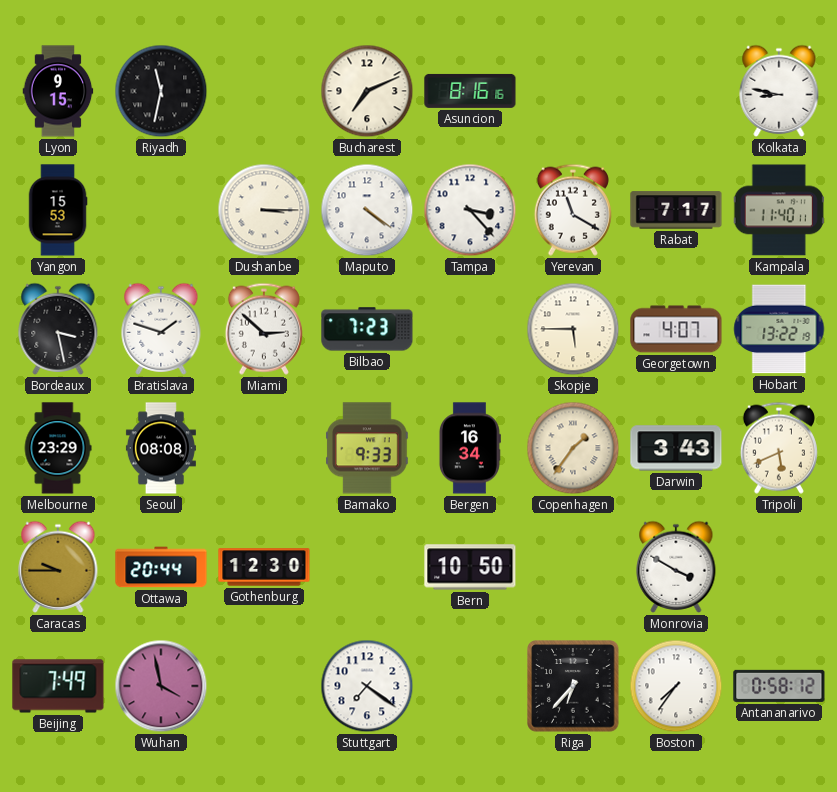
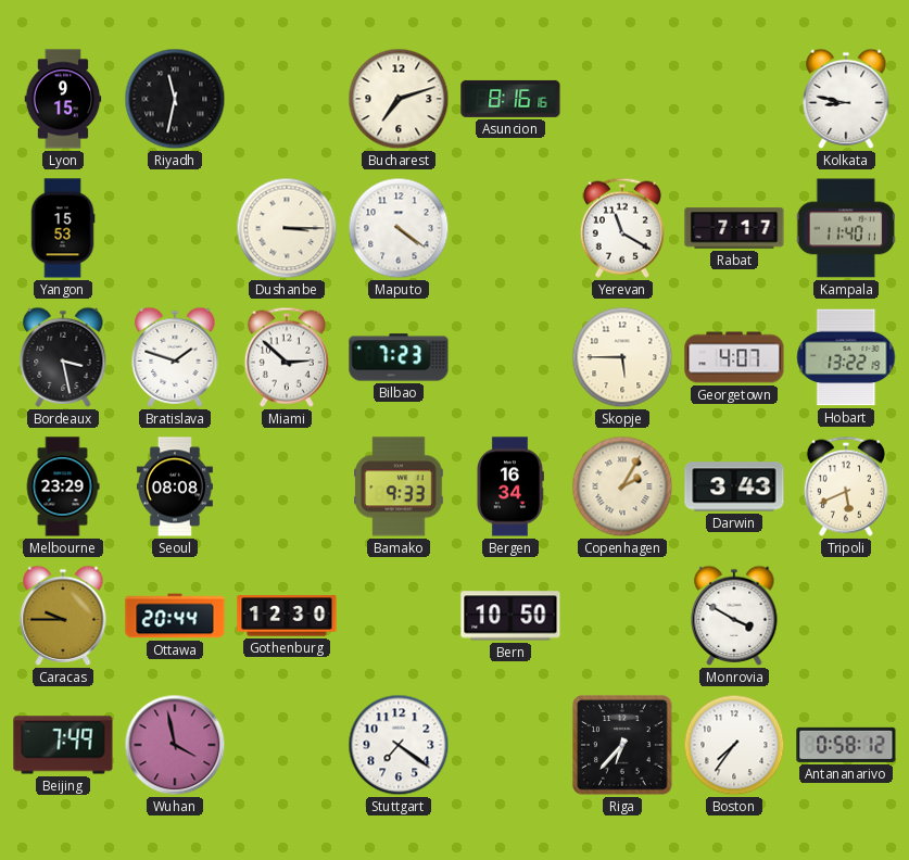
Bucharest: 7:11 -> 7:12
Tampa: 3:23 -> none
Copenhagen: 1:36 -> 2:05
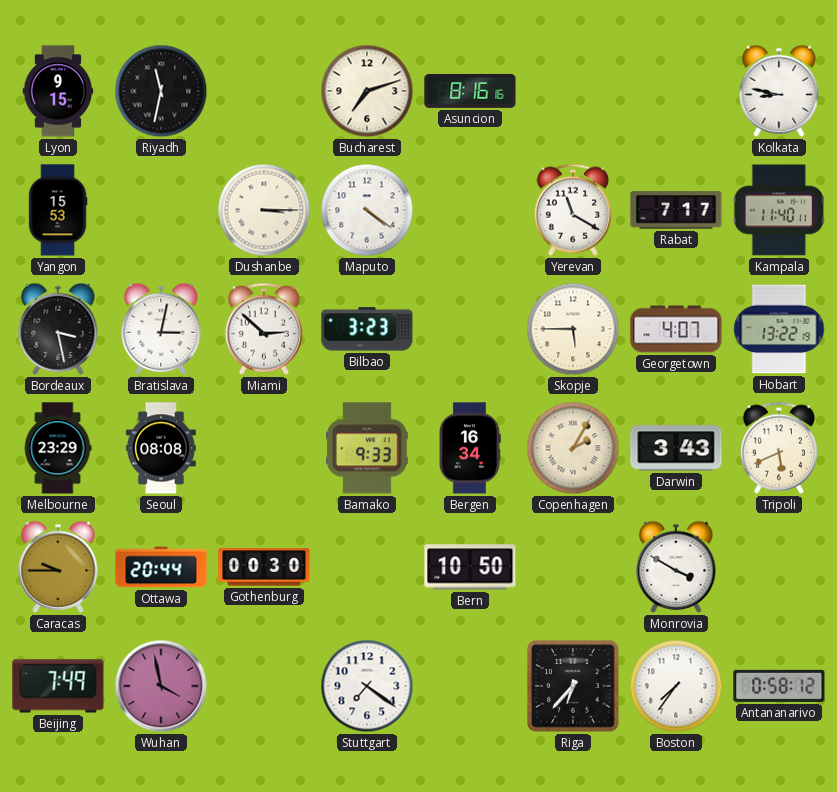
Bratislava: 1:48 -> 3:02
Bilbao: 7:23 -> 3:23
Gothenburg: 12:30 -> 00:30
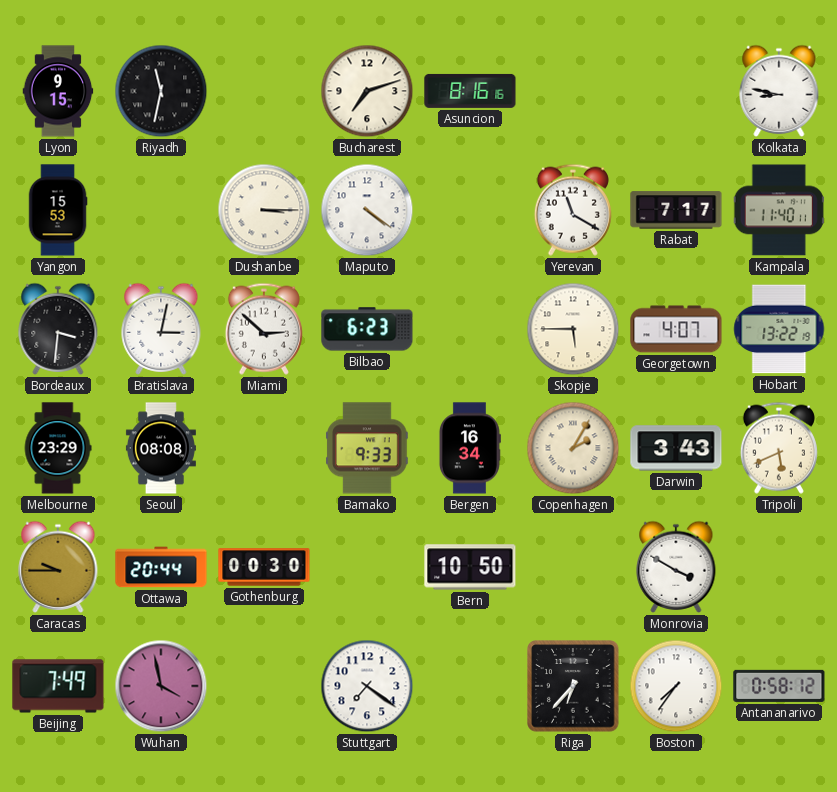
Bordeaux: 3:28 -> 3:31
Bilbao: 3:23 -> 6:23
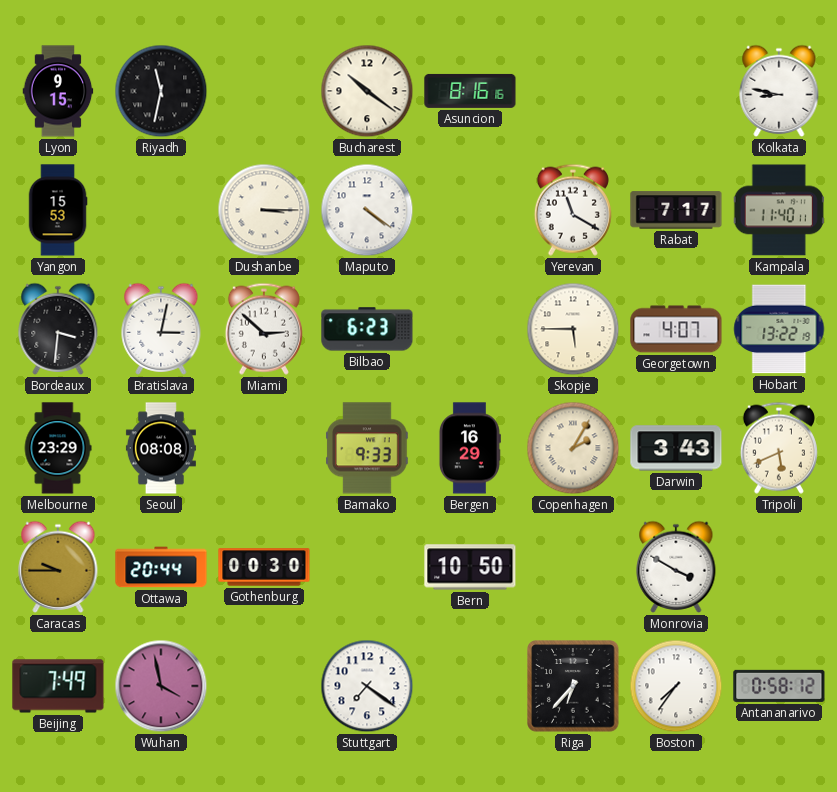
Bucharest: 7:12 -> 10:21
Bergen: 16:34 -> 16:29
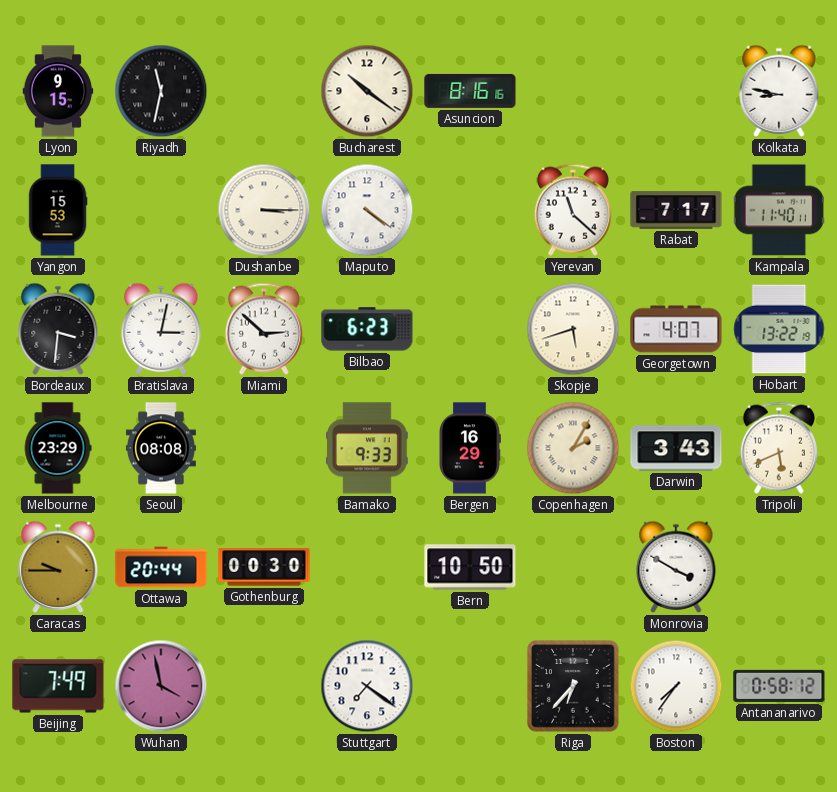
Yerevan: 11:20 -> 11:22
Skopje: 5:45 -> 5:42
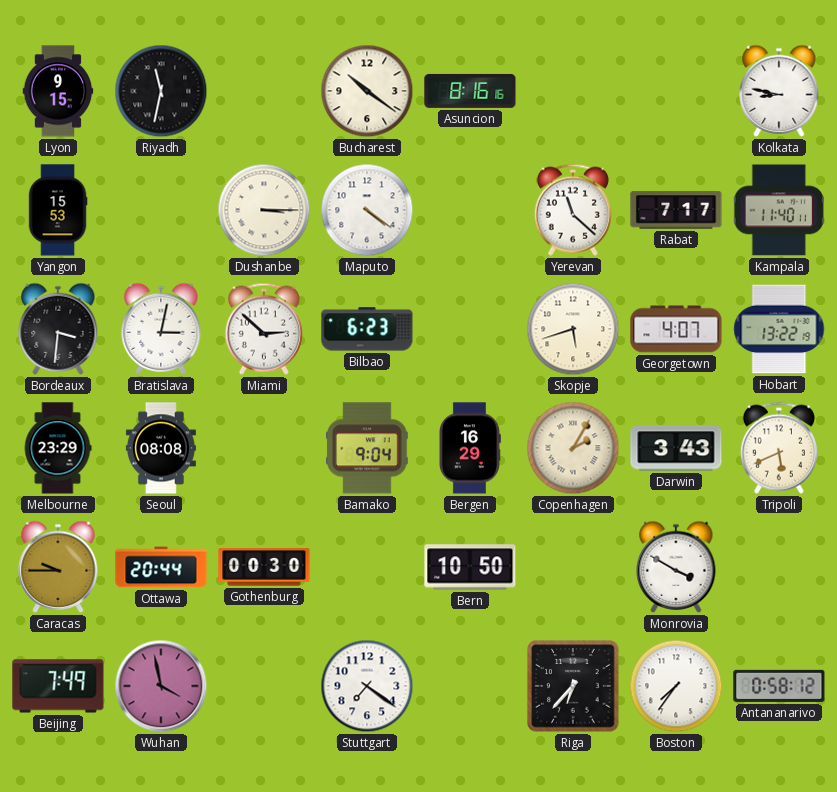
Bamako: 9:33 -> 9:04
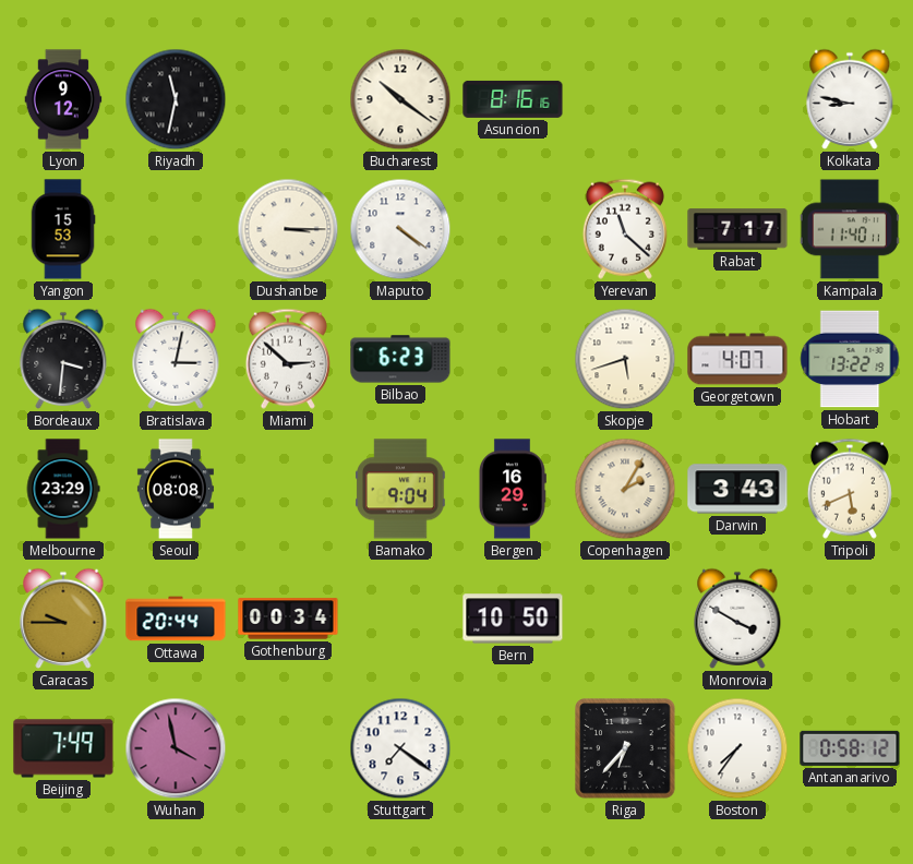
Lyon: 9:15 -> 9:12
Gothenburg: 00:30 -> 00:34
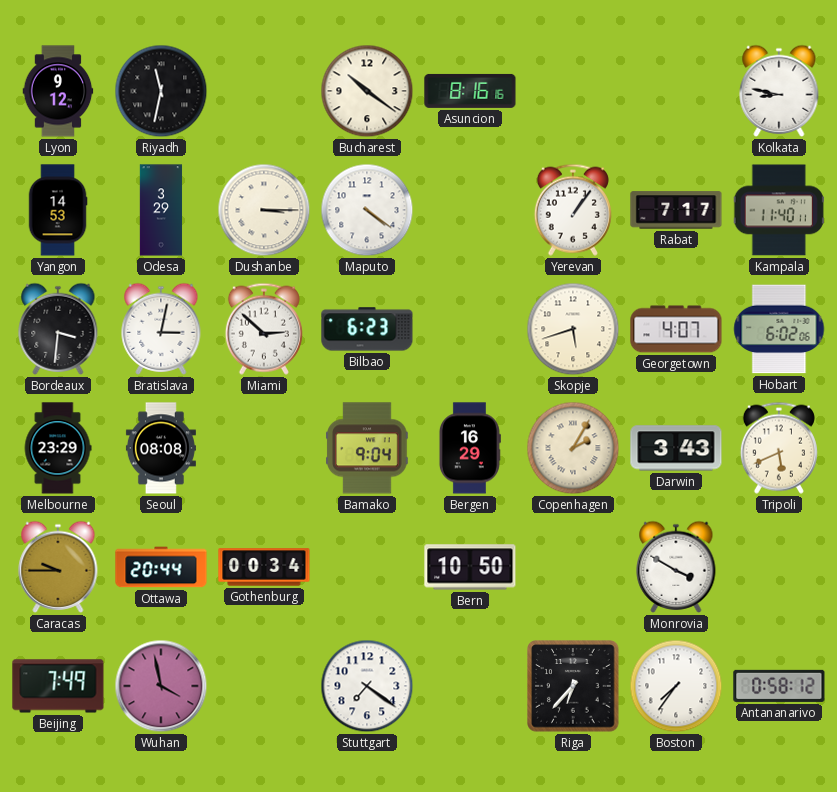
Yangon: 15:53 -> 14:53
Odesa: none -> 3:29
Yerevan: 11:22 -> 1:06
Hobart: 13:22 -> 6:02
